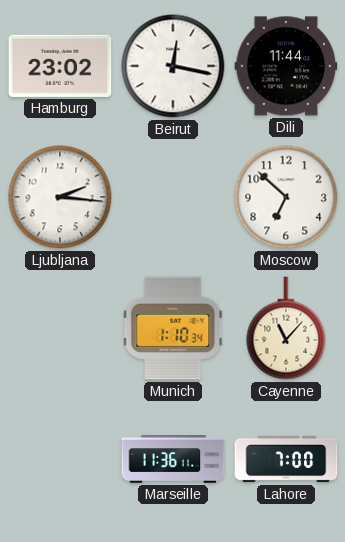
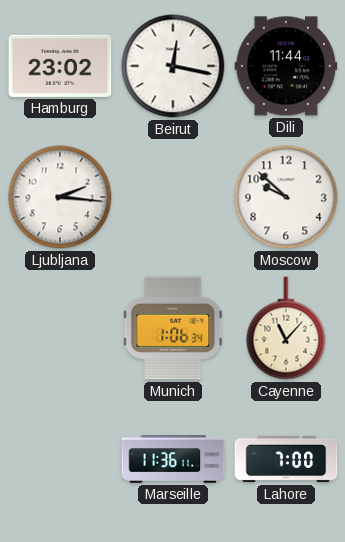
Moscow: 6:52 -> 9:52
Munich: 1:10 -> 1:06
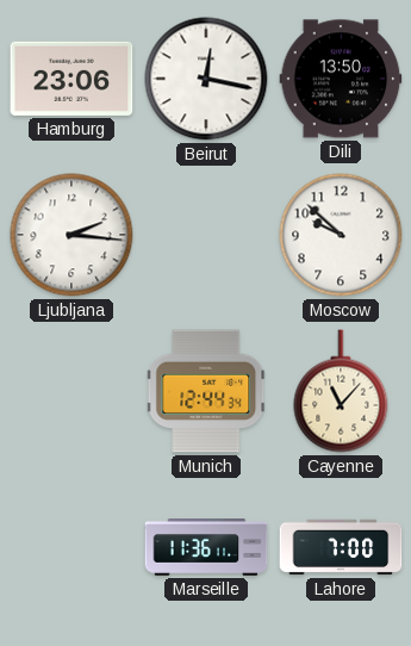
Hamburg: 23:02 -> 23:06
Dili: 11:44 -> 13:50
Munich: 1:06 -> 12:44
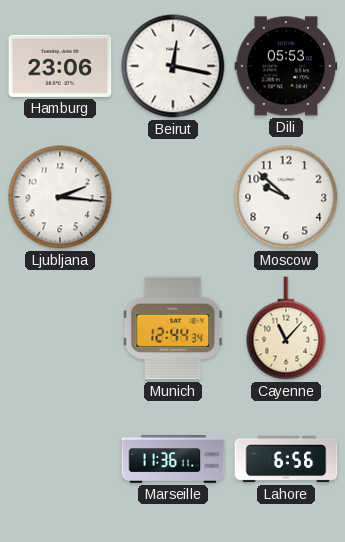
Dili: 13:50 -> 05:53
Lahore: 7:00 -> 6:56
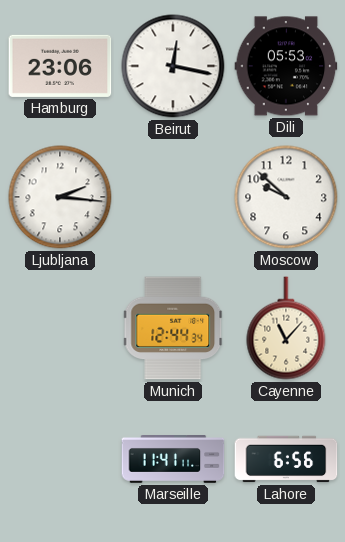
Marseille: 11:36 -> 11:41
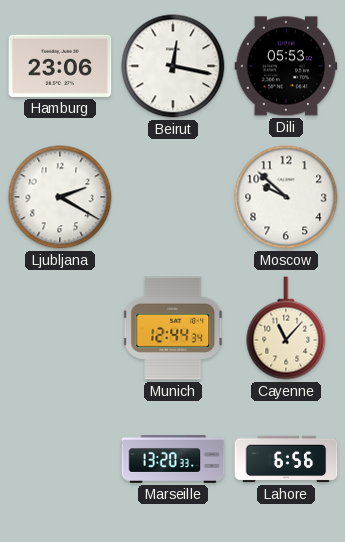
Ljubljana: 2:16 -> 2:20
Marseille: 11:41 -> 13:20
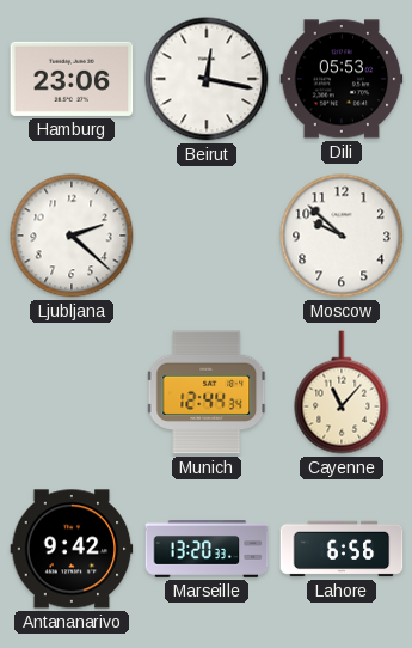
Ljubljana: 2:20 -> 2:22
Antananarivo: none -> 9:42
